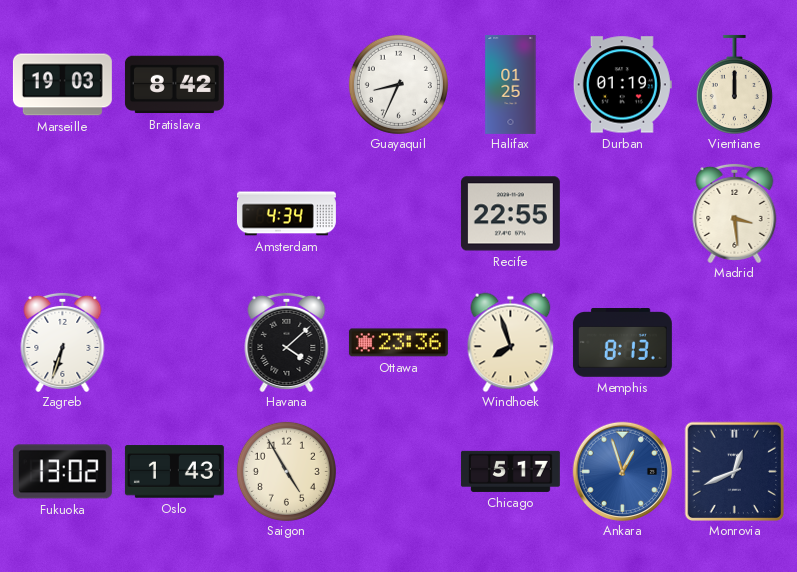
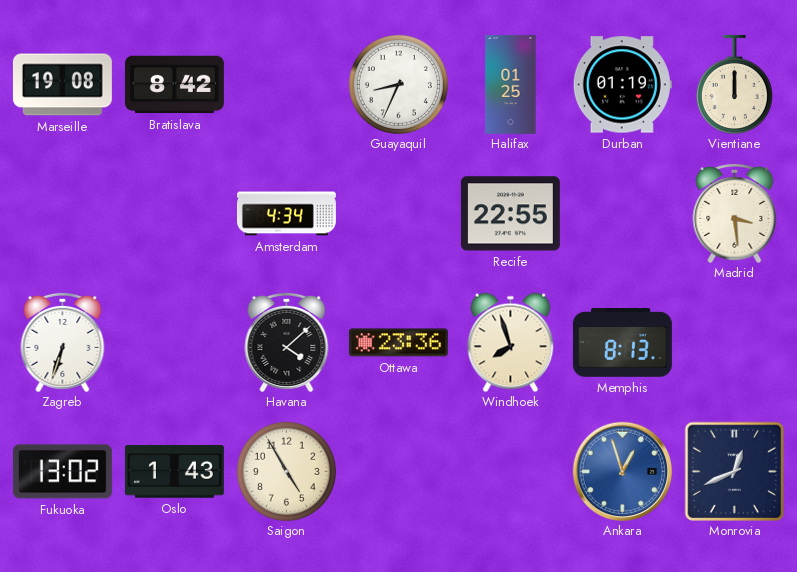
Marseille: 19:03 -> 19:08
Chicago: 5:17 -> none
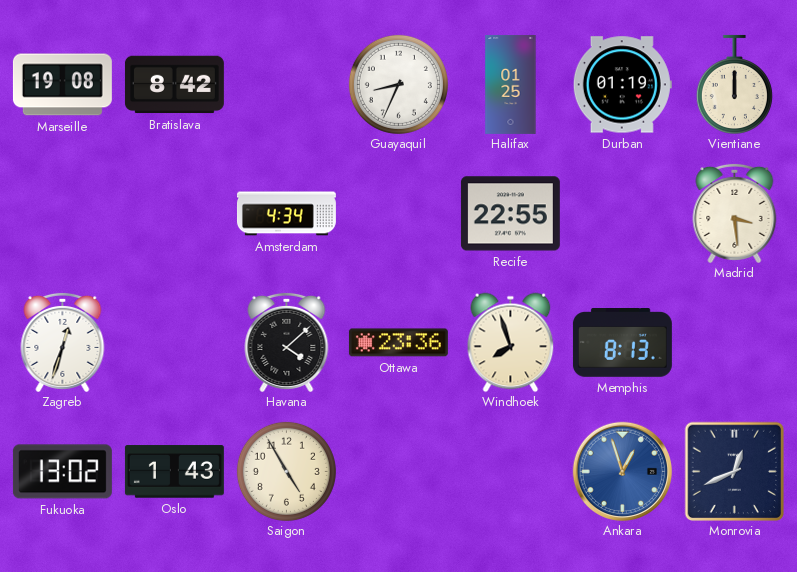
Zagreb: 6:33 -> 12:33
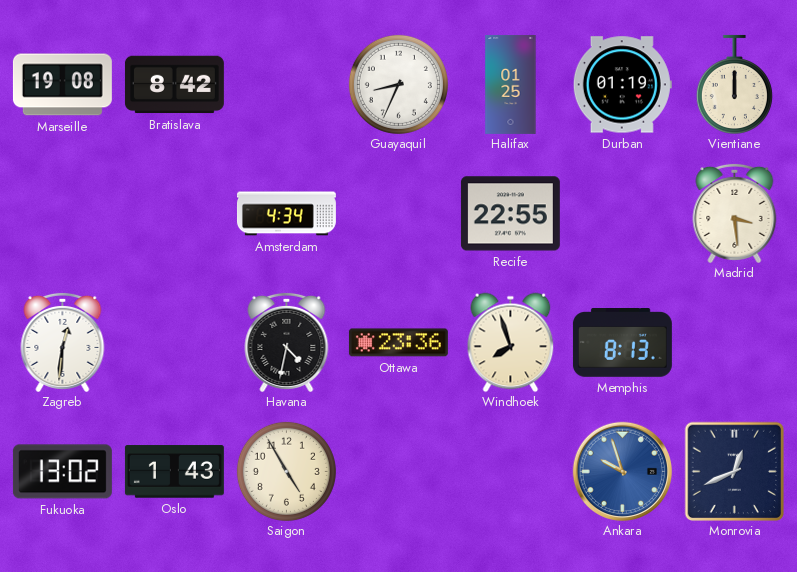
Zagreb: 12:33 -> 12:31
Havana: 4:08 -> 4:32
Ankara: 12:57 -> 9:57
